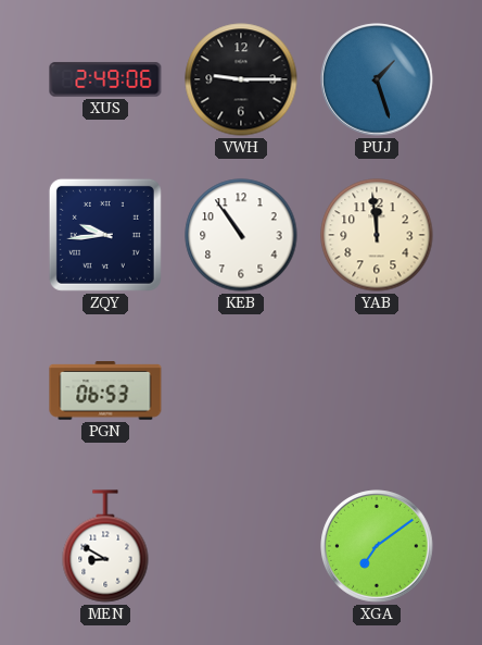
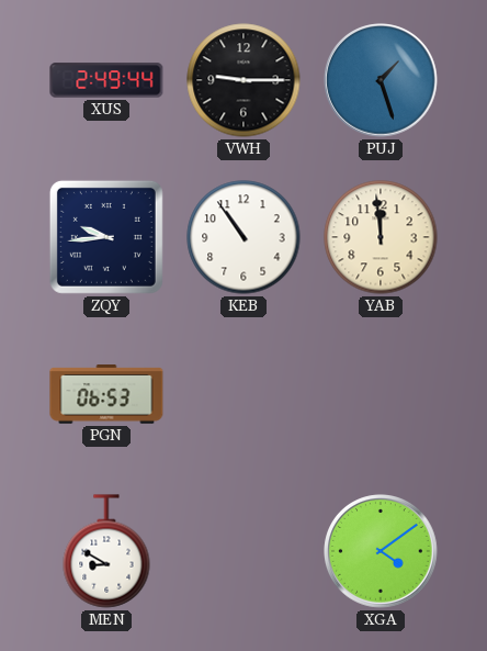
XUS: 2:49:06 -> 2:49:44
XGA: 7:09 -> 4:09
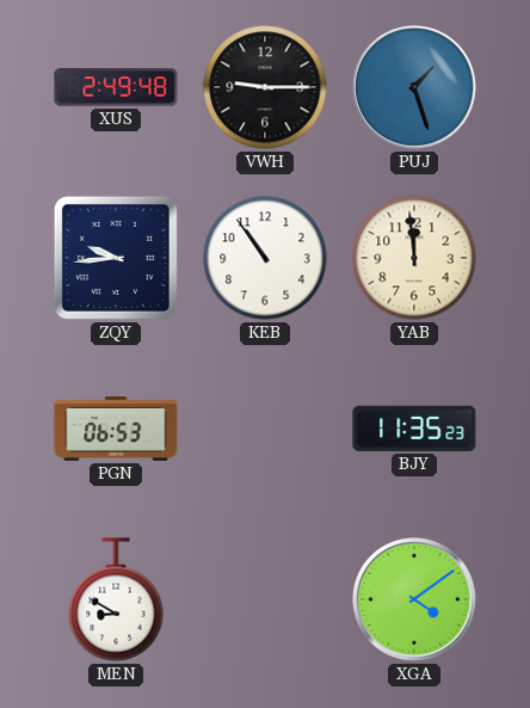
XUS: 2:49:44 -> 2:49:48
BJY: none -> 11:35
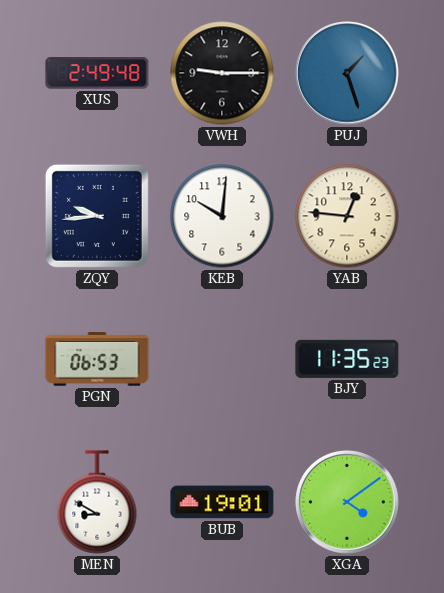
KEB: 10:54 -> 10:01
YAB: 11:59 -> 12:46
BUB: none -> 19:01
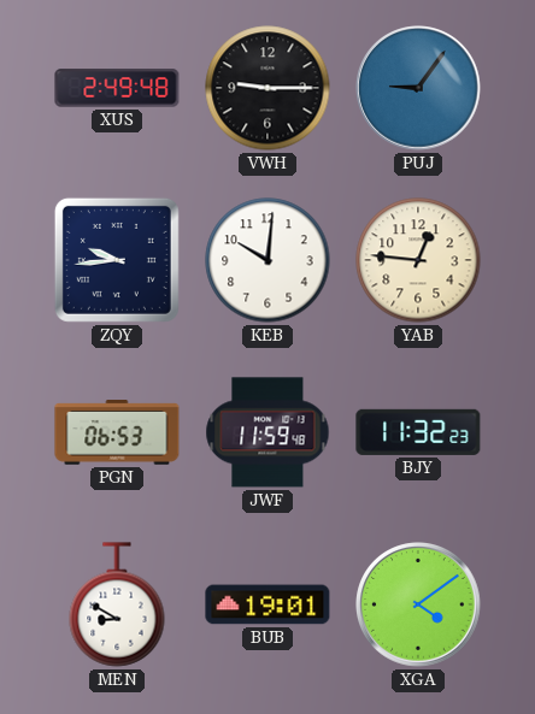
PUJ: 1:27 -> 9:06
JWF: none -> 11:59
BJY: 11:35 -> 11:32
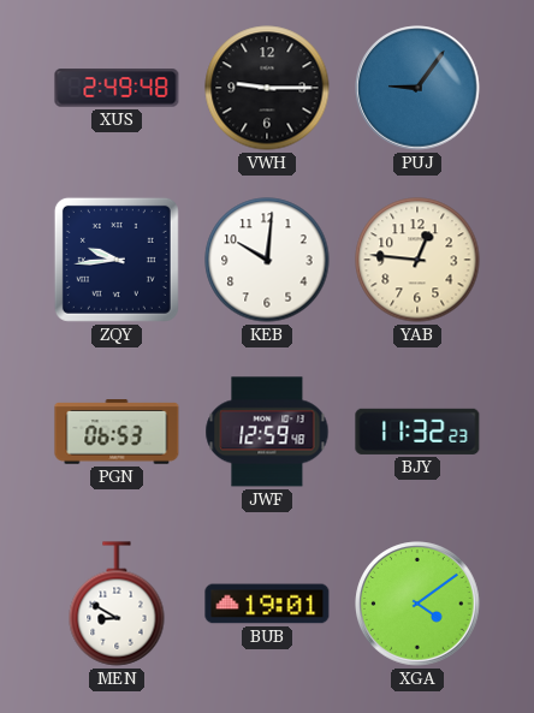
JWF: 11:59 -> 12:59
